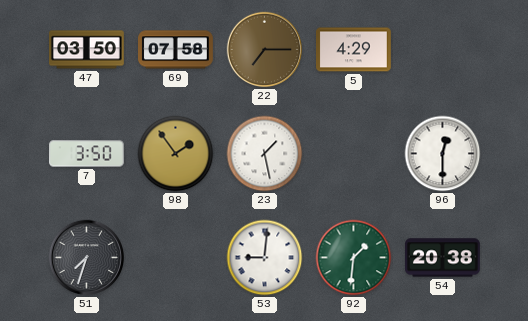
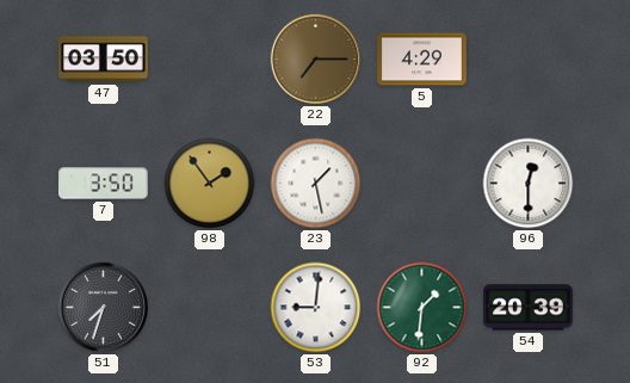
69: 07:58 -> none
54: 20:38 -> 20:39
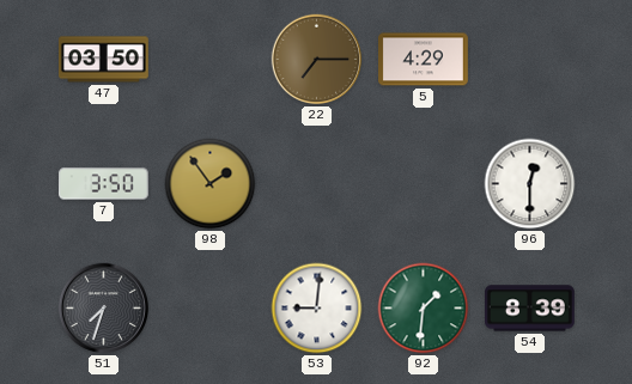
23: 1:28 -> none
54: 20:39 -> 8:39
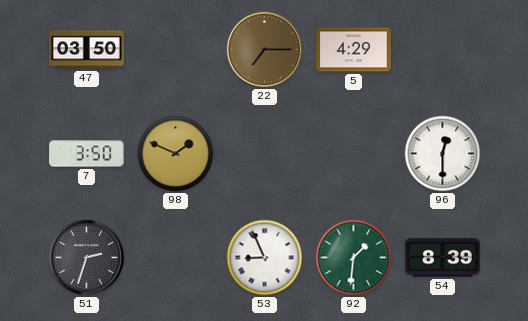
98: 1:54 -> 1:49
51: 7:33 -> 2:33
53: 9:01 -> 8:56
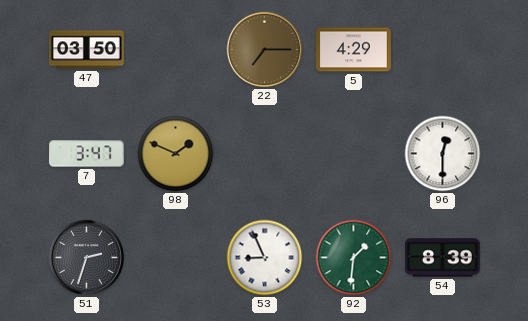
7: 3:50 -> 3:47
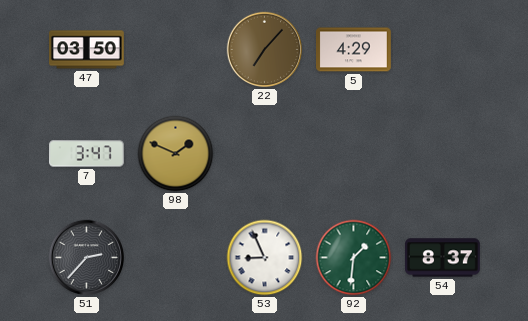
22: 7:15 -> 7:07
96: 12:30 -> none
51: 2:33 -> 2:37
54: 8:39 -> 8:37
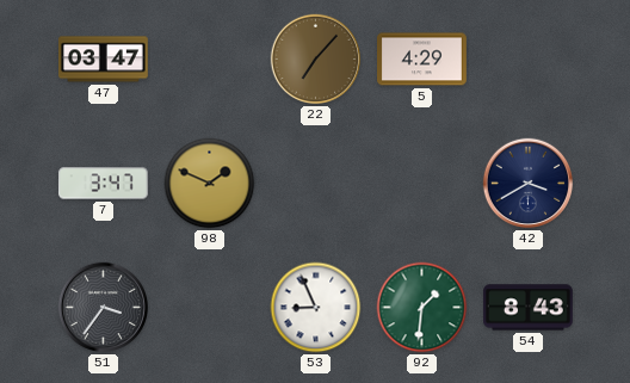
47: 03:50 -> 03:47
42: none -> 3:40
51: 2:37 -> 3:36
54: 8:37 -> 8:43
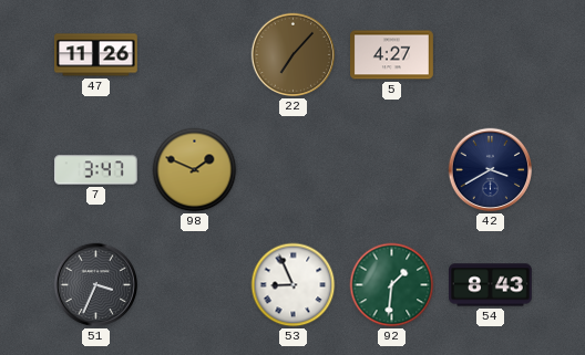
47: 03:47 -> 11:26
5: 4:29 -> 4:27
51: 3:36 -> 3:34
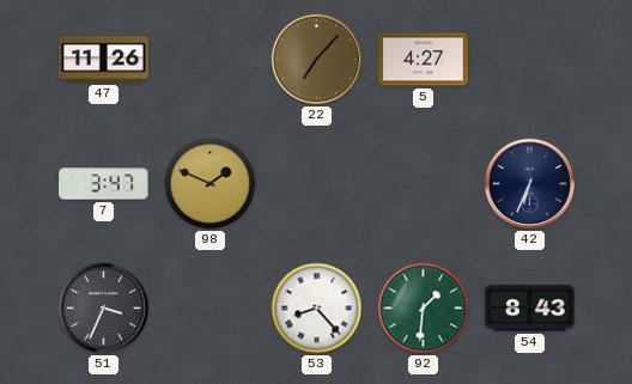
42: 3:40 -> 6:34
53: 8:56 -> 8:23
